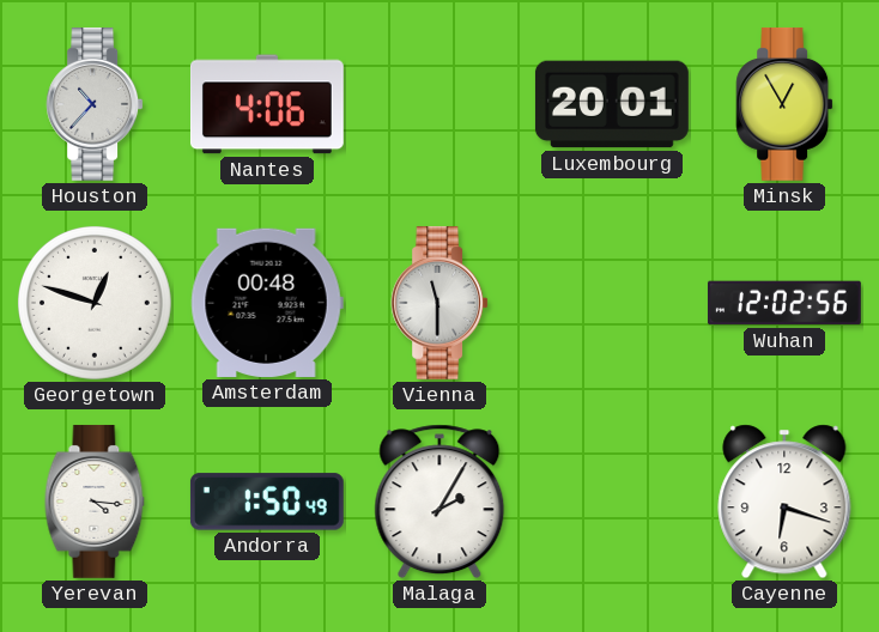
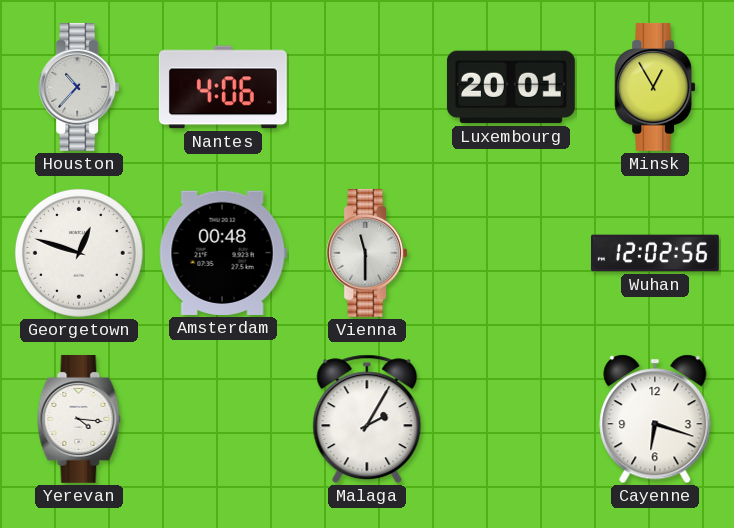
Andorra: 1:50 -> none
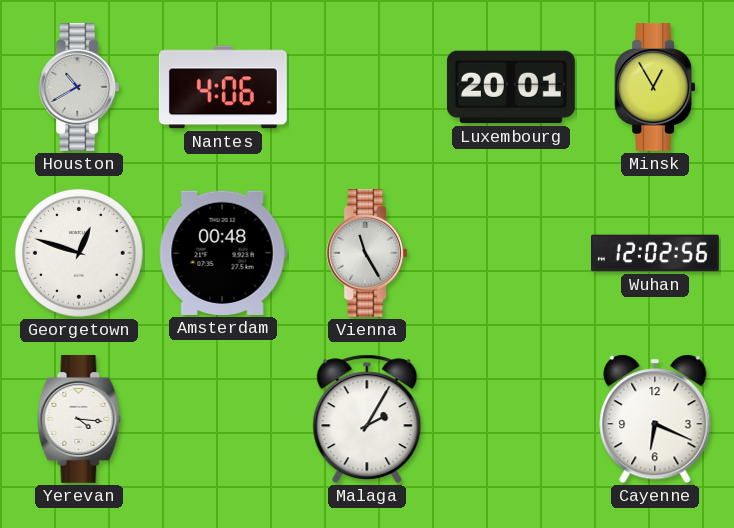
Houston: 10:37 -> 10:40
Vienna: 11:30 -> 11:25
Cayenne: 6:18 -> 6:19
